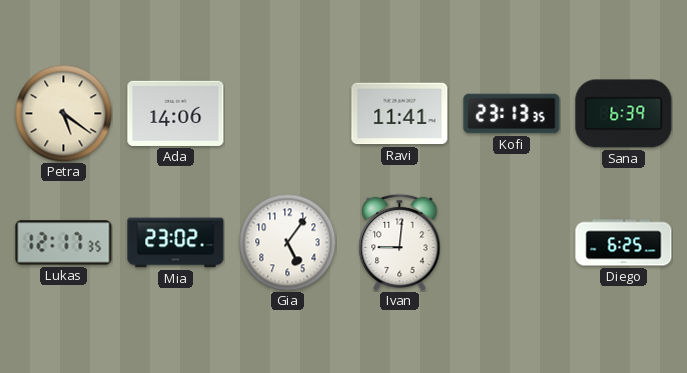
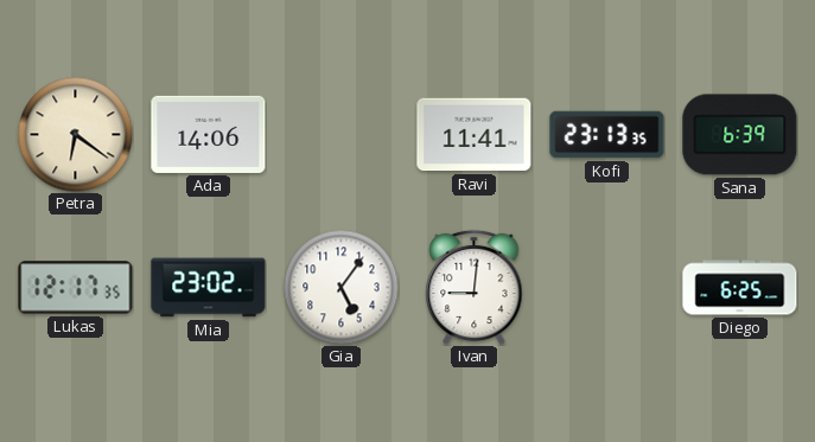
Petra: 5:21 -> 6:21
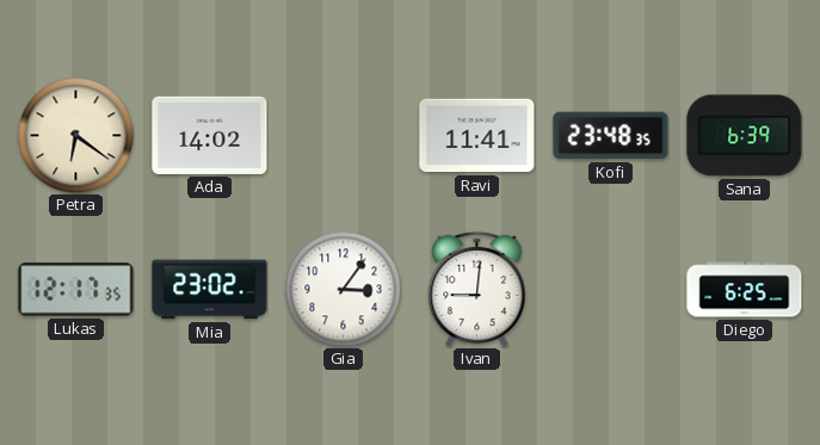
Ada: 14:06 -> 14:02
Kofi: 23:13 -> 23:48
Gia: 5:06 -> 3:06
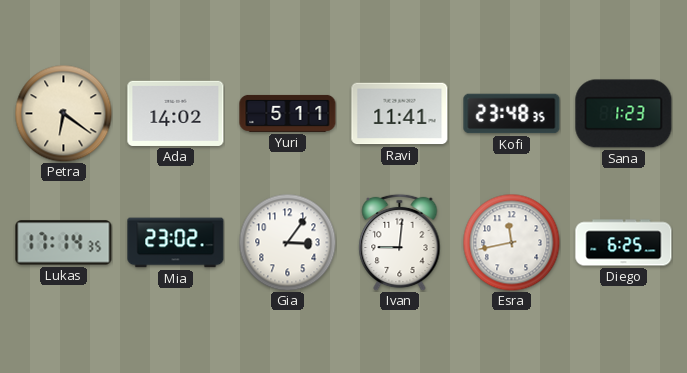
Yuri: none -> 5:11
Sana: 6:39 -> 1:23
Lukas: 12:17 -> 17:14
Esra: none -> 11:43
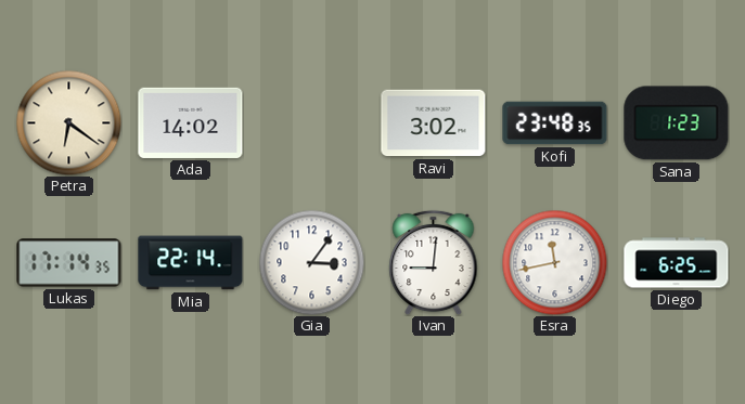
Yuri: 5:11 -> none
Ravi: 11:41 -> 3:02
Mia: 23:02 -> 22:14
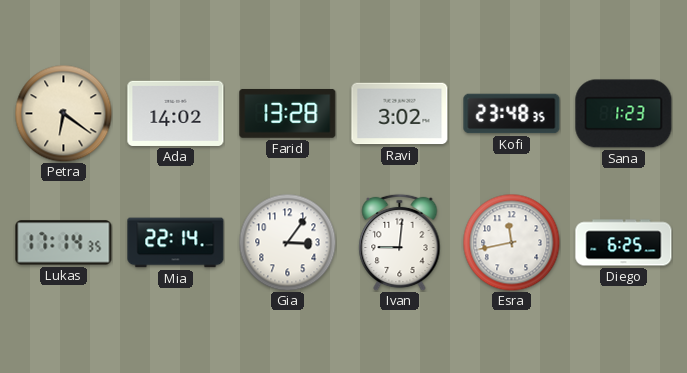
Farid: none -> 13:28
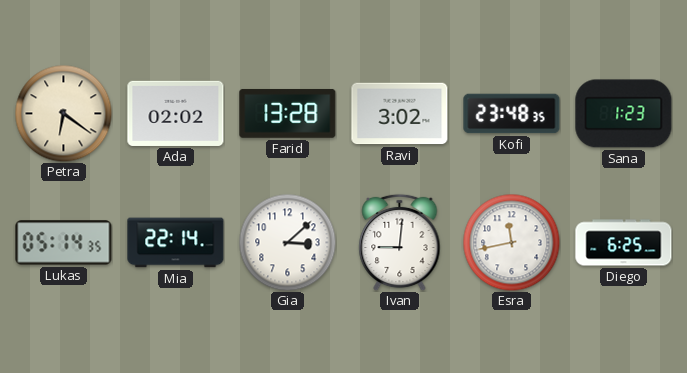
Ada: 14:02 -> 02:02
Lukas: 17:14 -> 05:14
Gia: 3:06 -> 3:08
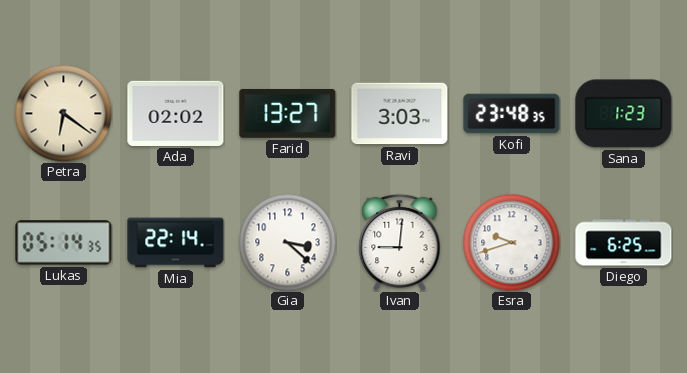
Farid: 13:28 -> 13:27
Ravi: 3:02 -> 3:03
Gia: 3:08 -> 3:22
Esra: 11:43 -> 9:42
